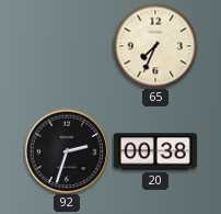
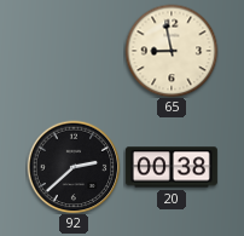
65: 7:34 -> 8:58
92: 2:33 -> 2:38
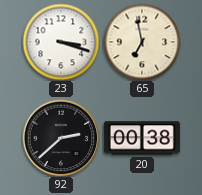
23: none -> 3:18
65: 8:58 -> 6:58
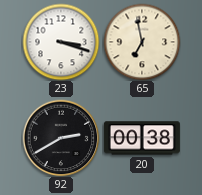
92: 2:38 -> 2:40
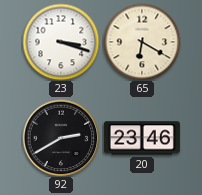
65: 6:58 -> 6:20
20: 00:38 -> 23:46
